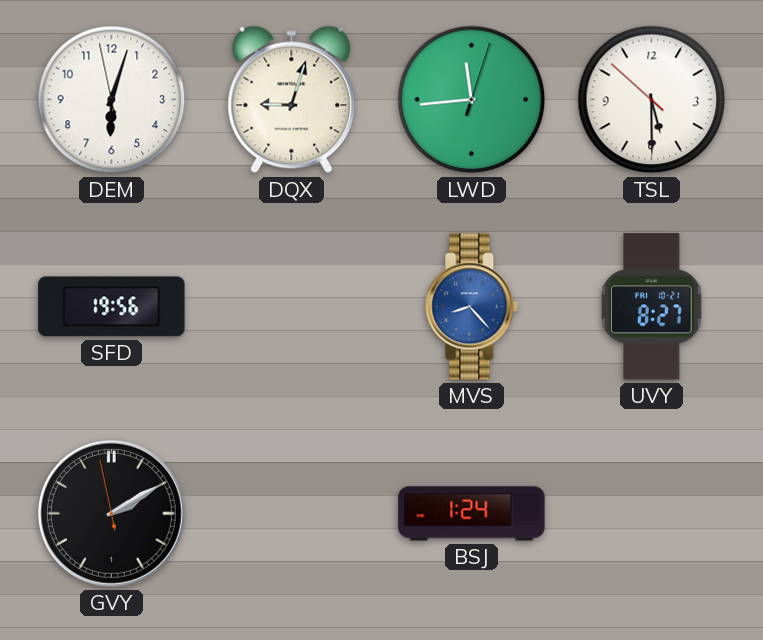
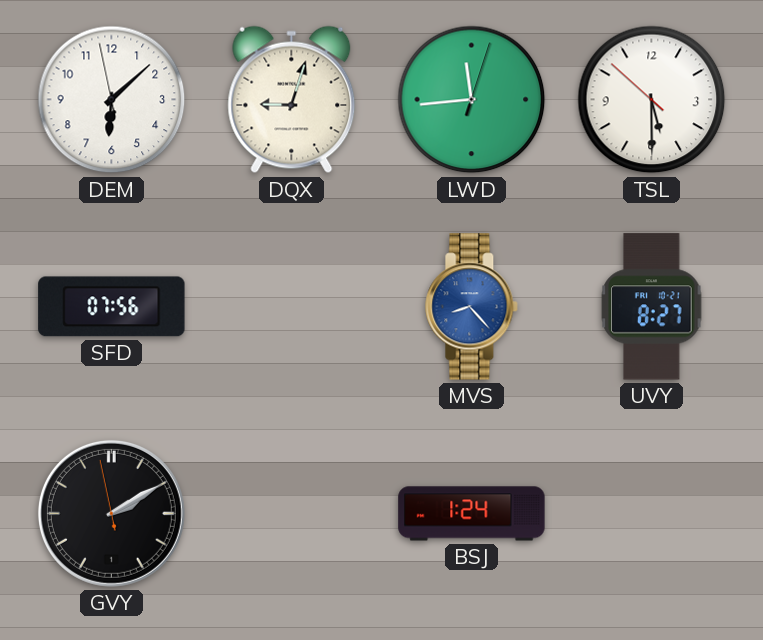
DEM: 6:02 -> 6:07
SFD: 19:56 -> 07:56
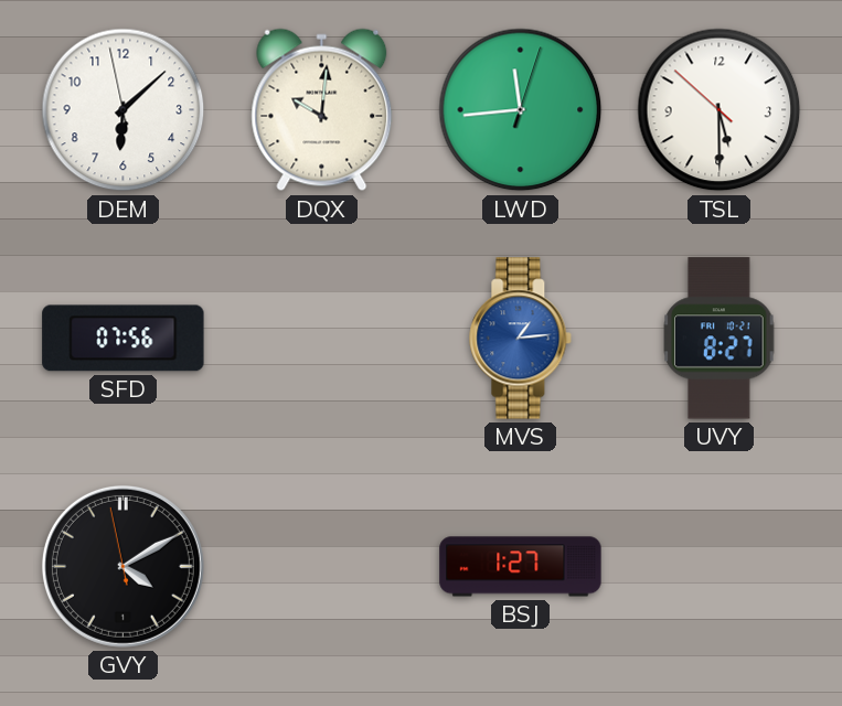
DQX: 9:03 -> 10:01
MVS: 8:23 -> 1:14
GVY: 2:09 -> 4:09
BSJ: 1:24 -> 1:27
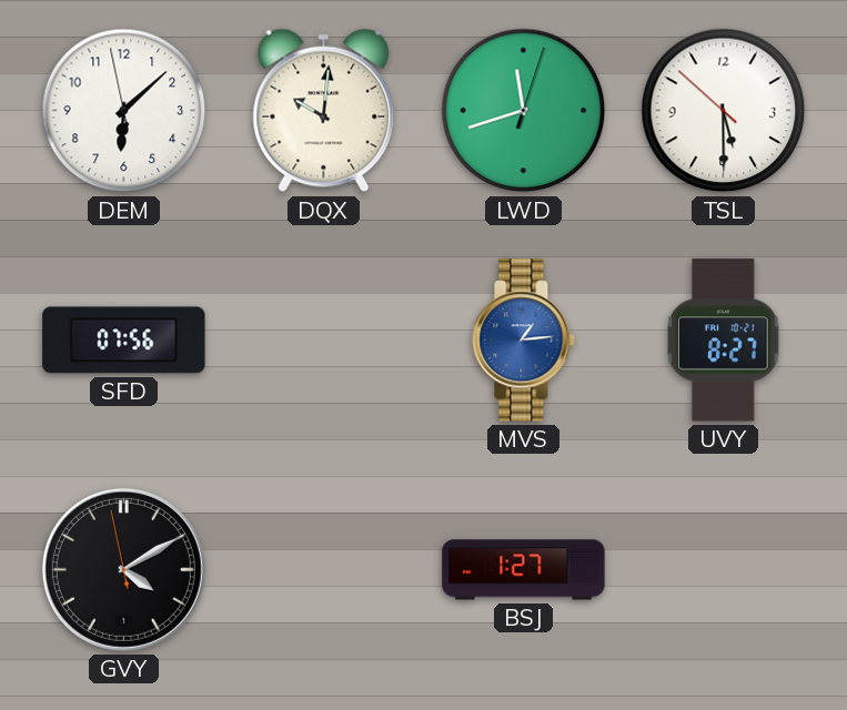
LWD: 11:44 -> 11:42
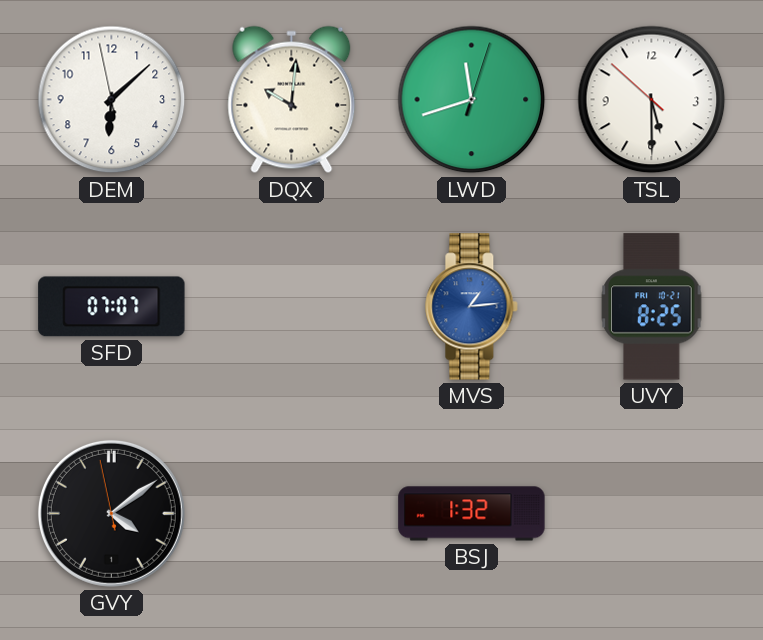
SFD: 07:56 -> 07:07
UVY: 8:27 -> 8:25
GVY: 4:09 -> 4:08
BSJ: 1:27 -> 1:32
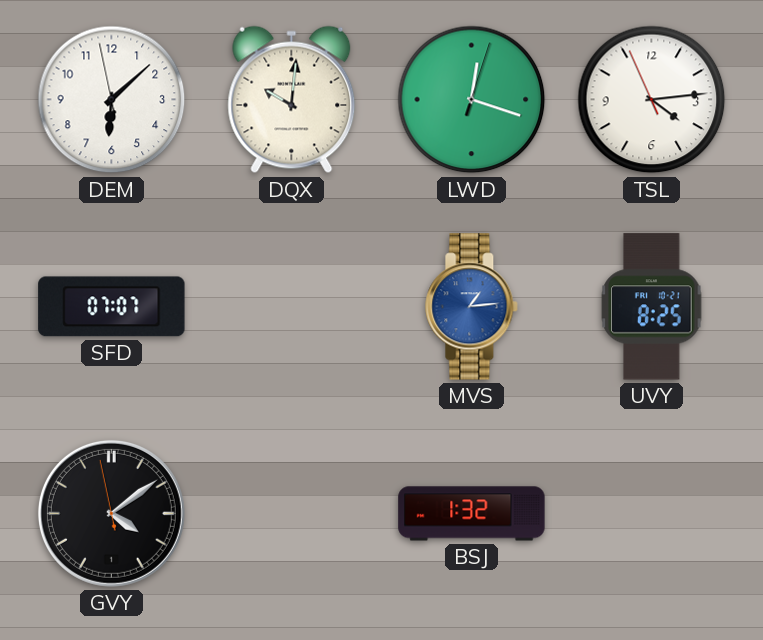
LWD: 11:42 -> 12:18
TSL: 5:29 -> 4:13
